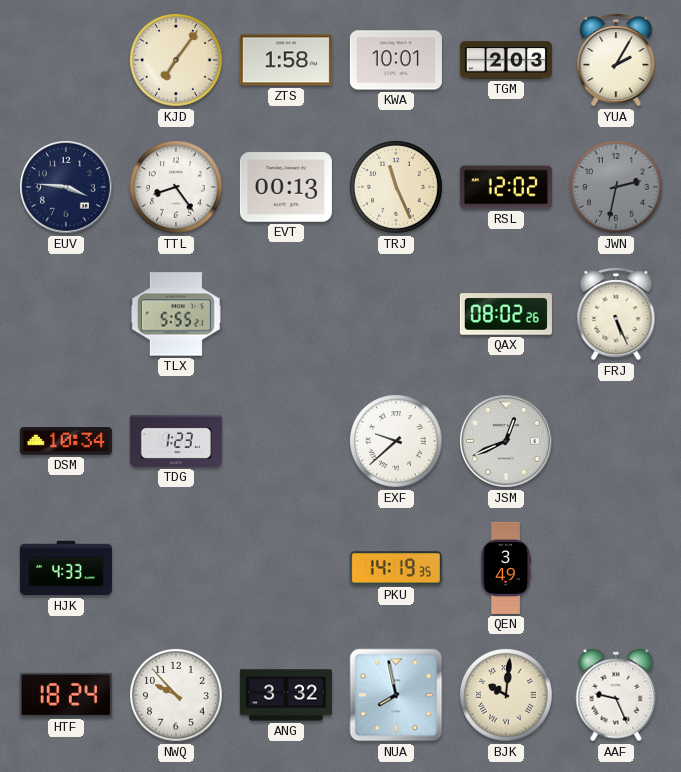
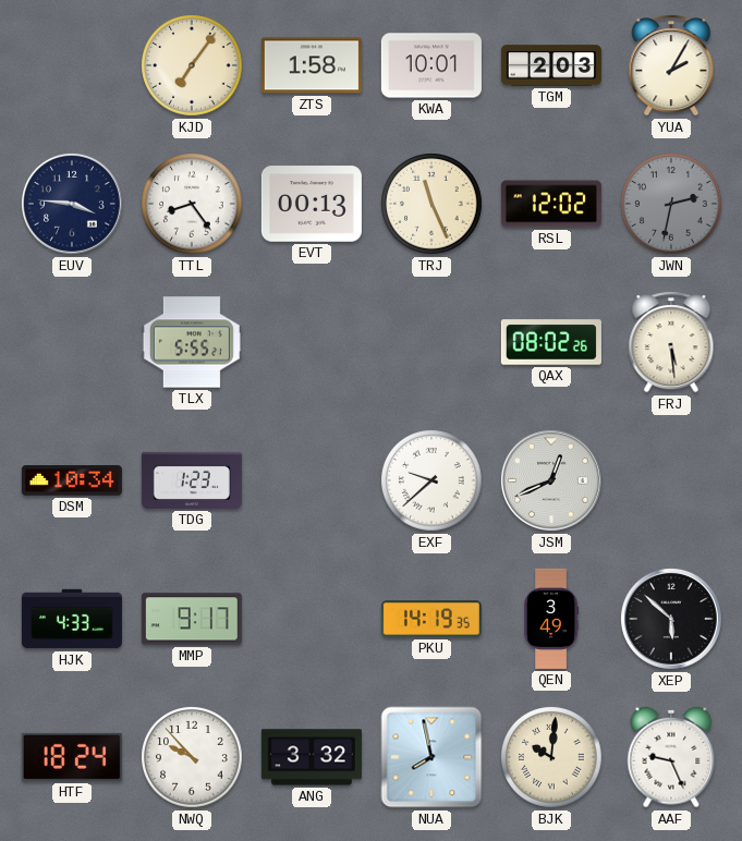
FRJ: 5:26 -> 5:29
MMP: none -> 9:17
XEP: none -> 5:52
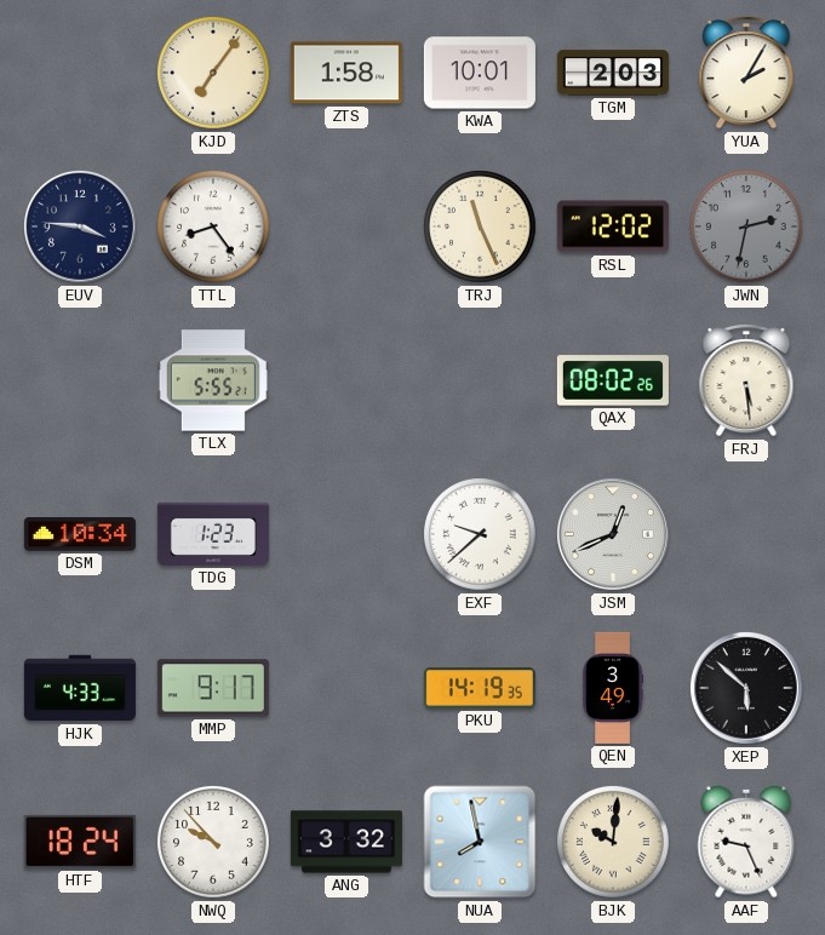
EVT: 00:13 -> none
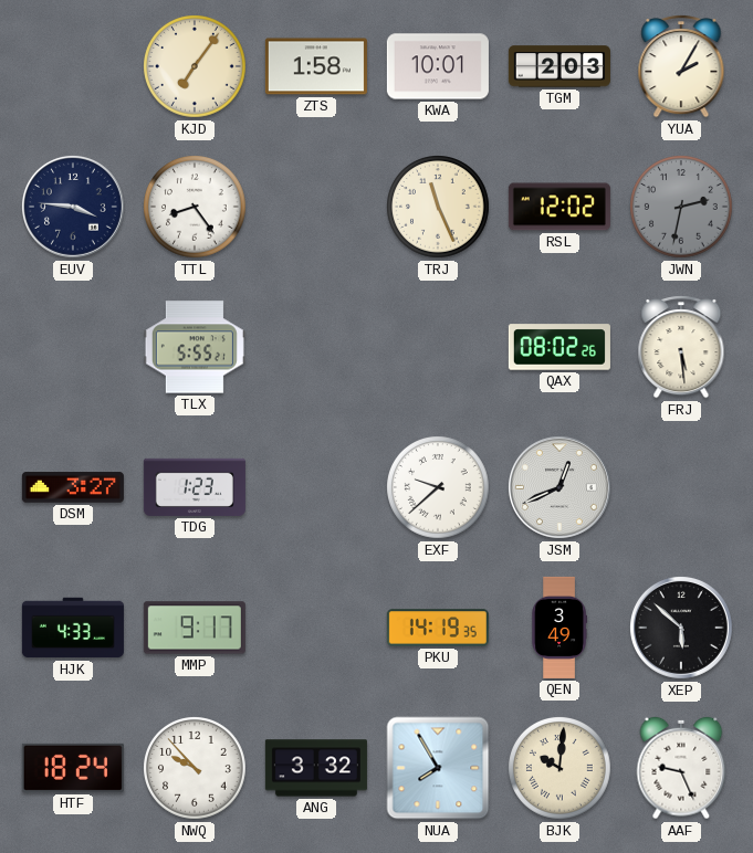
DSM: 10:34 -> 3:27
NUA: 7:58 -> 7:55
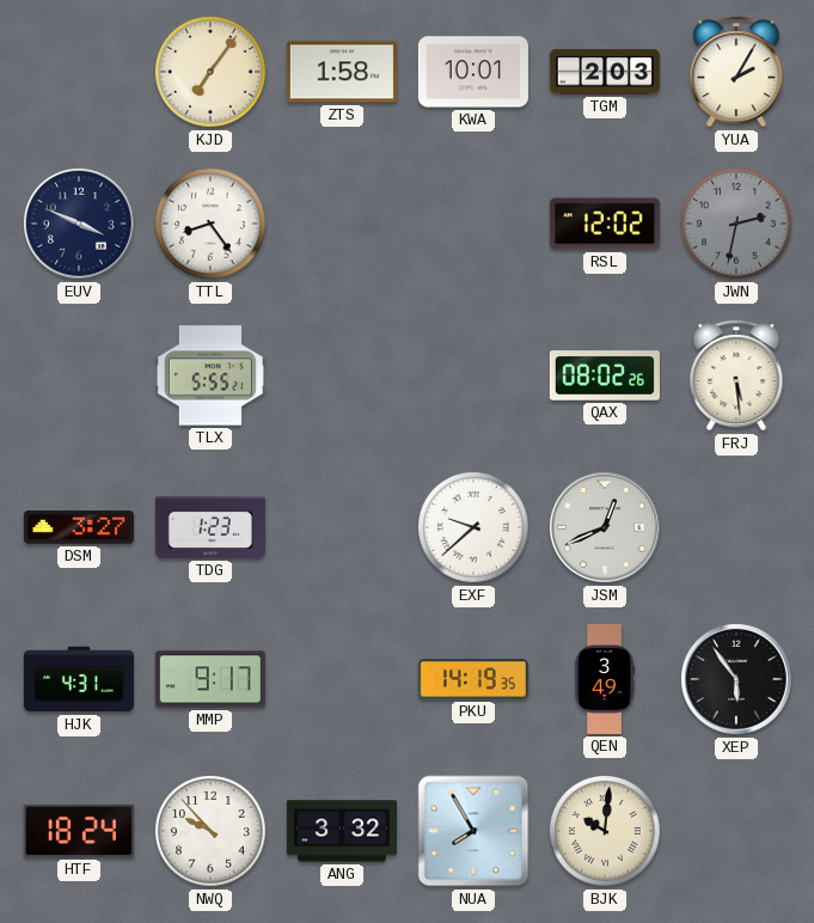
EUV: 3:46 -> 3:49
TRJ: 11:26 -> none
HJK: 4:33 -> 4:31
XEP: 5:52 -> 5:54
AAF: 9:26 -> none
